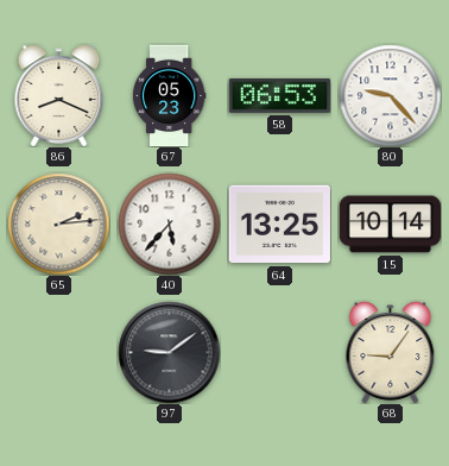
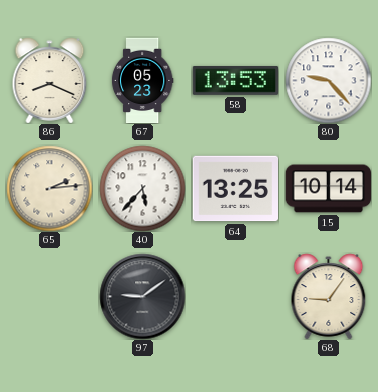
58: 06:53 -> 13:53
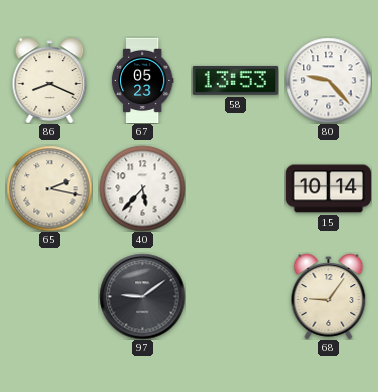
65: 2:14 -> 2:17
64: 13:25 -> none
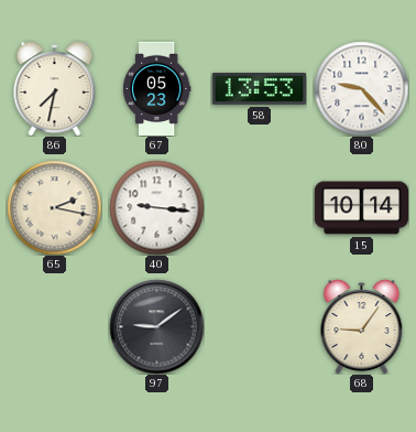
86: 8:19 -> 7:32
40: 5:37 -> 9:16
